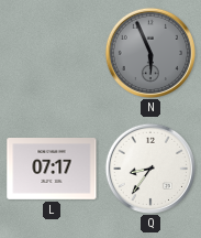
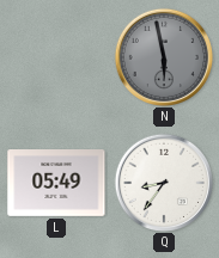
N: 5:56 -> 5:58
L: 07:17 -> 05:49
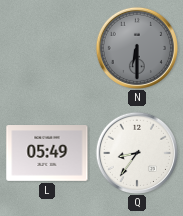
N: 5:58 -> 6:30
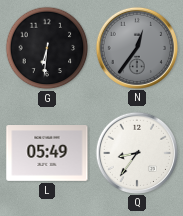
G: none -> 6:31
N: 6:30 -> 12:36
